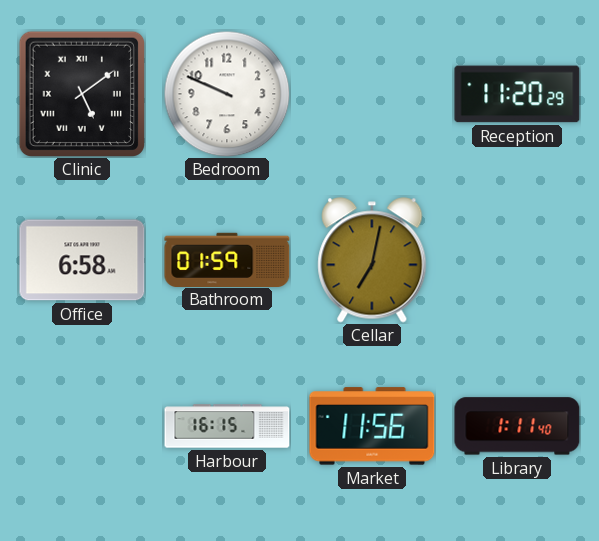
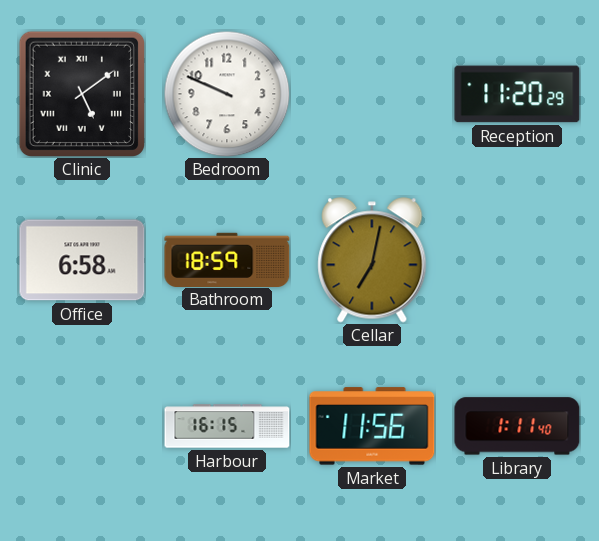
Bathroom: 01:59 -> 18:59
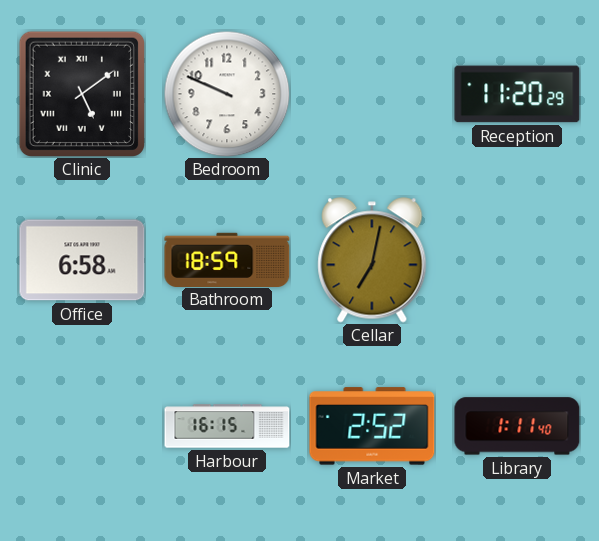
Market: 11:56 -> 2:52
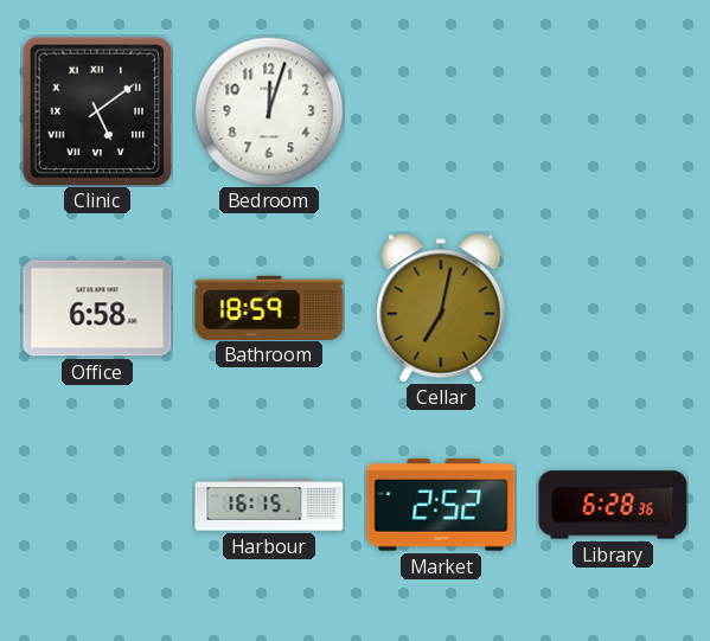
Bedroom: 9:49 -> 12:03
Reception: 11:20 -> none
Library: 1:11 -> 6:28
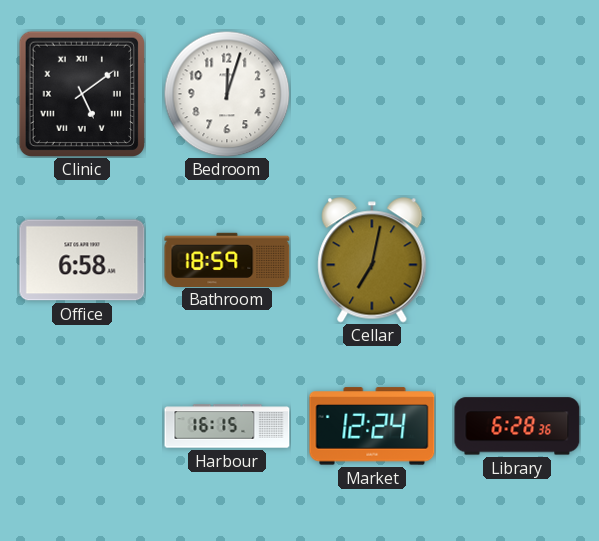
Market: 2:52 -> 12:24
